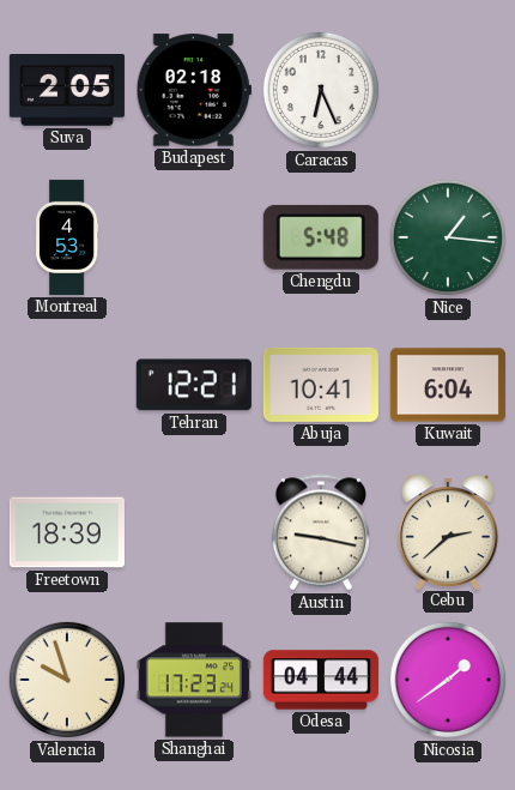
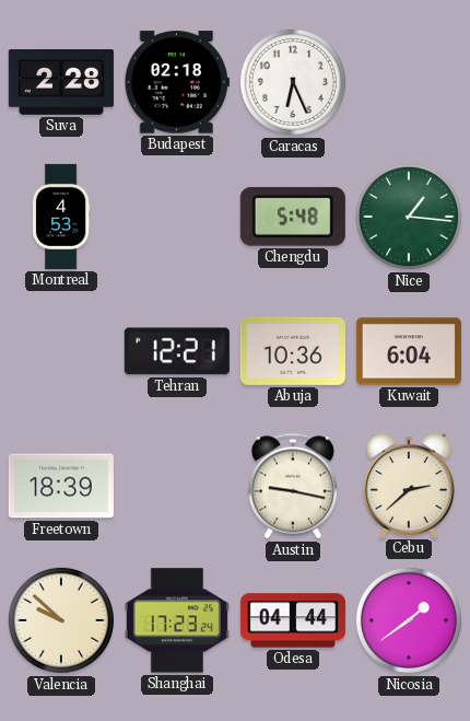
Suva: 2:05 -> 2:28
Abuja: 10:41 -> 10:36
Valencia: 9:57 -> 9:52
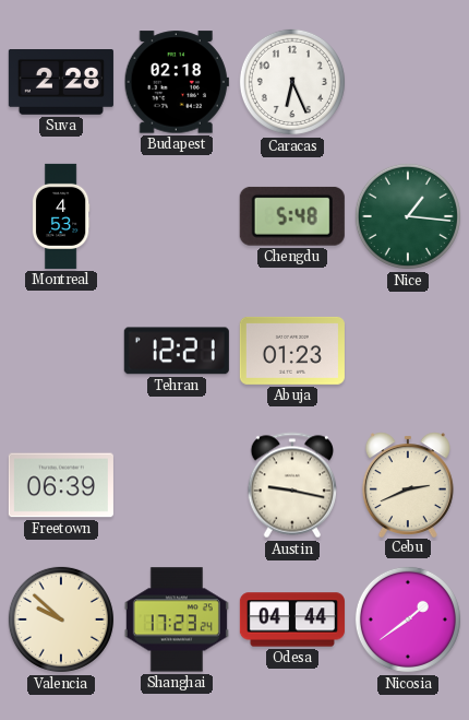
Abuja: 10:36 -> 01:23
Kuwait: 6:04 -> none
Freetown: 18:39 -> 06:39
Cebu: 2:38 -> 2:41
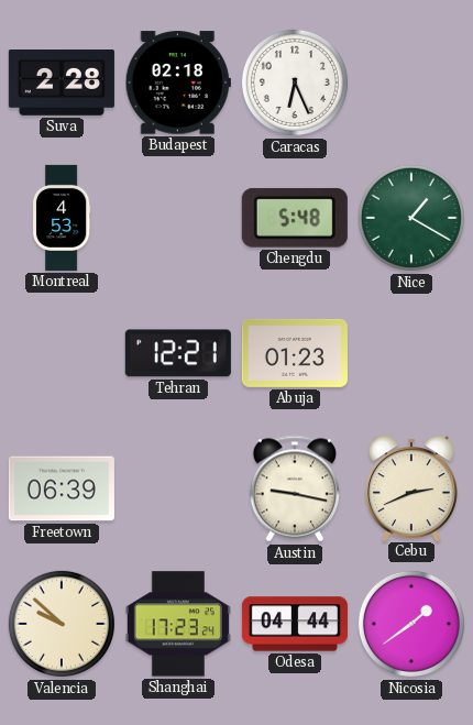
Nice: 1:16 -> 1:20
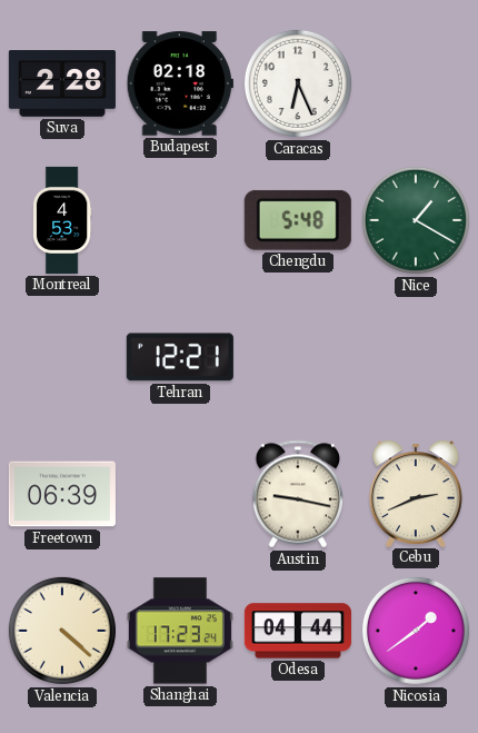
Abuja: 01:23 -> none
Valencia: 9:52 -> 4:22
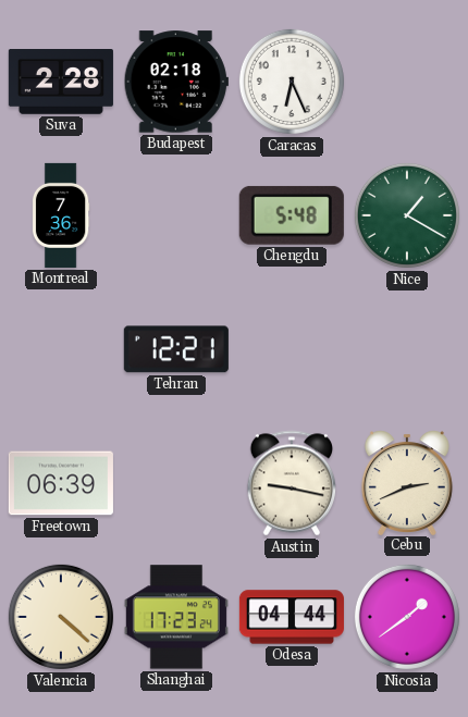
Montreal: 4:53 -> 7:36
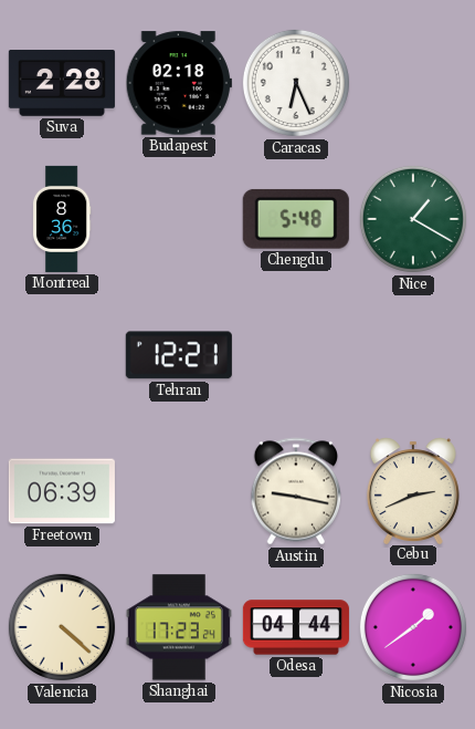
Montreal: 7:36 -> 8:36
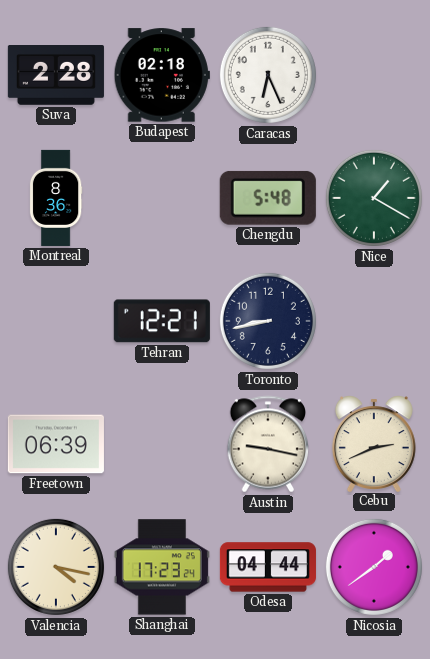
Toronto: none -> 8:43
Valencia: 4:22 -> 4:17
